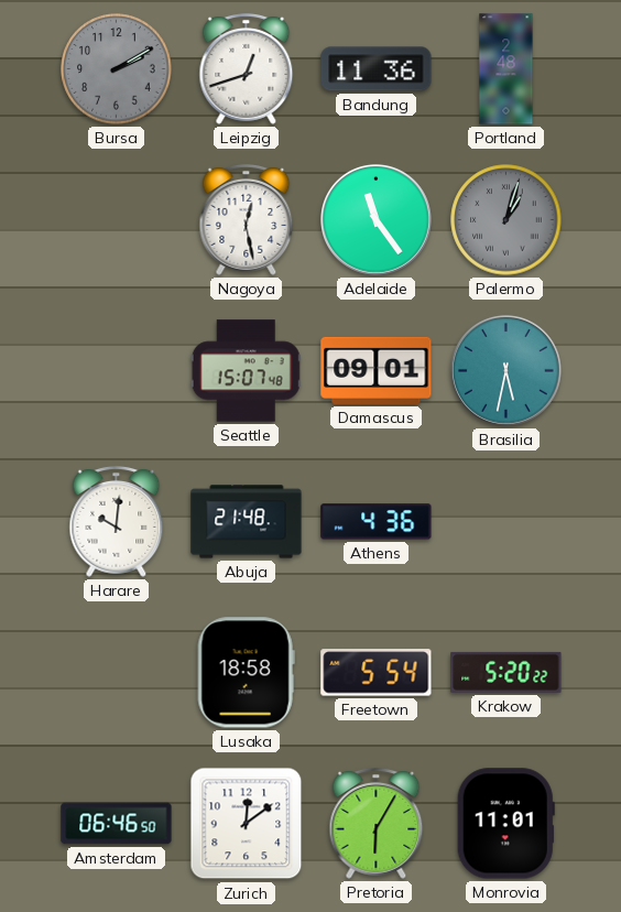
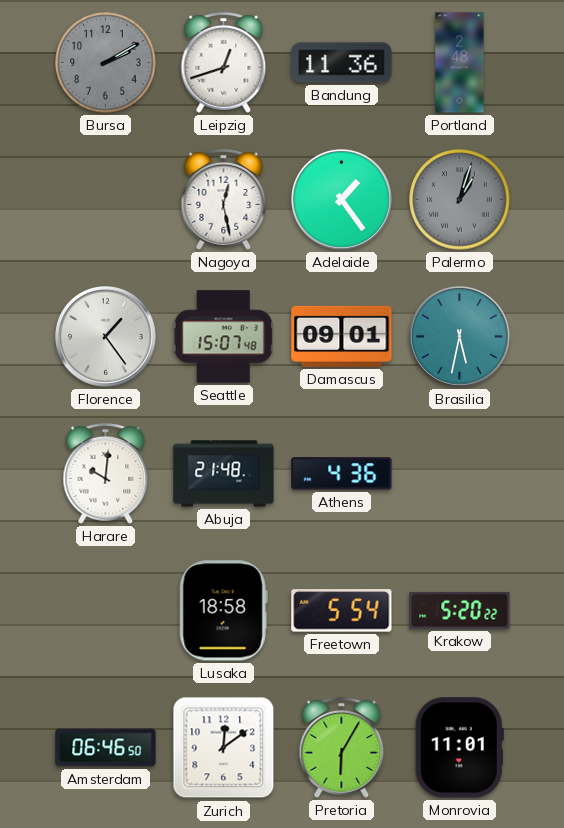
Adelaide: 11:24 -> 1:24
Florence: none -> 1:24
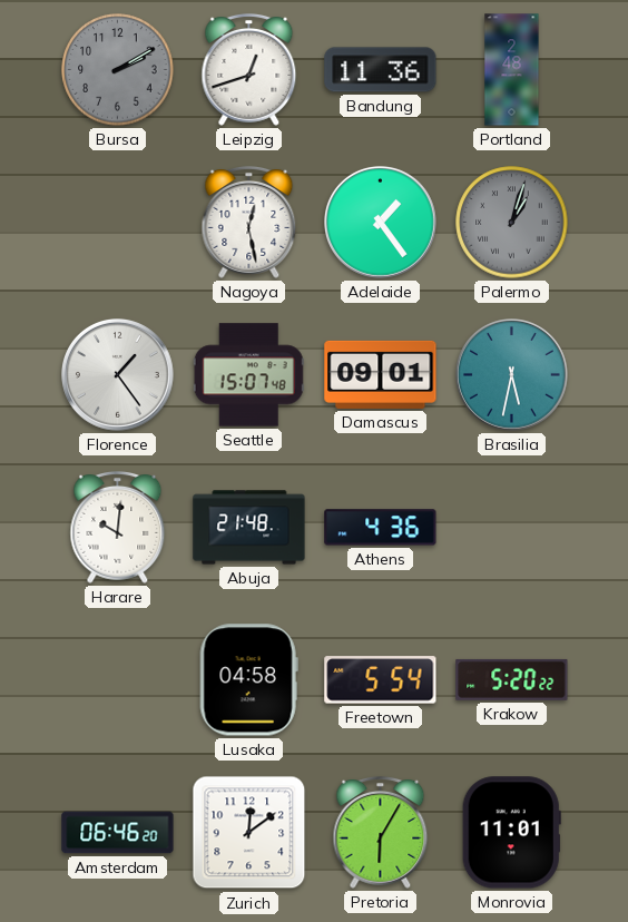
Lusaka: 18:58 -> 04:58
Amsterdam: 06:46:50 -> 06:46:20
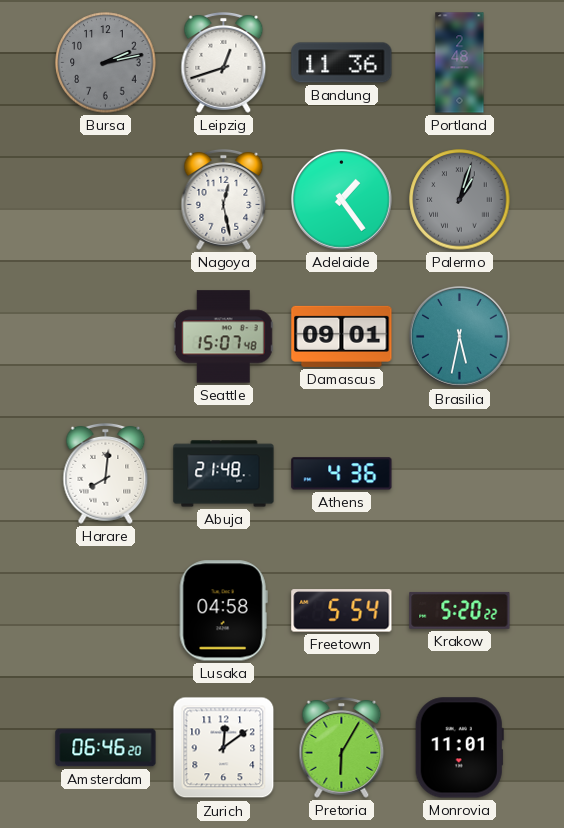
Bursa: 2:10 -> 2:13
Florence: 1:24 -> none
Harare: 10:01 -> 8:01
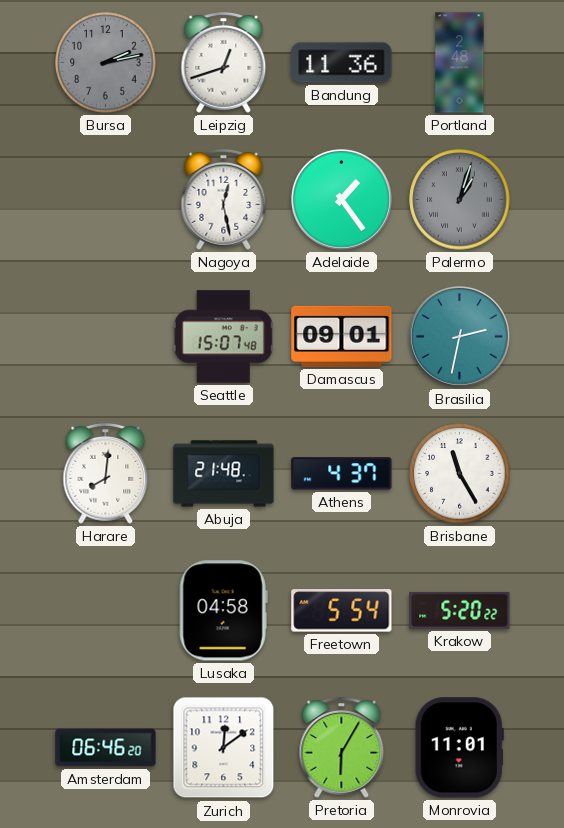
Brasilia: 5:32 -> 2:32
Athens: 4:36 -> 4:37
Brisbane: none -> 11:25
